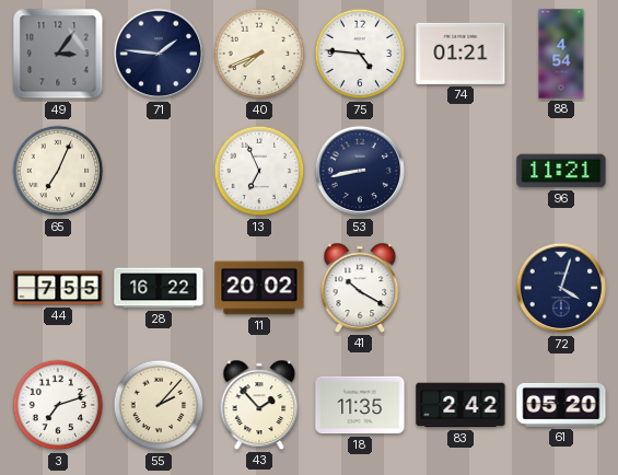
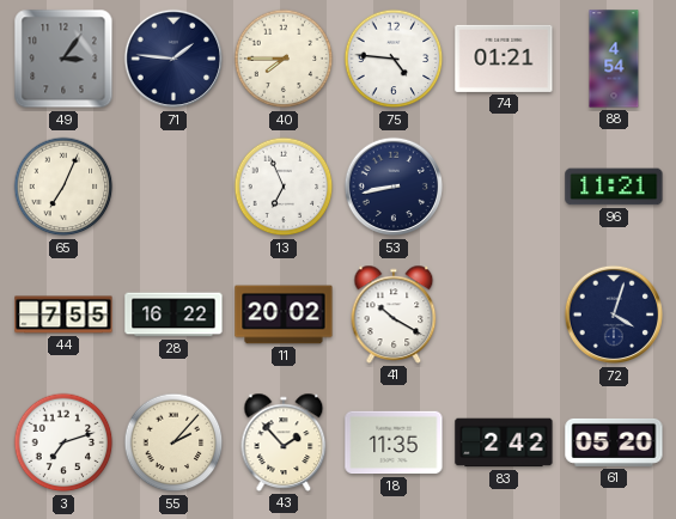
40: 7:41 -> 7:45
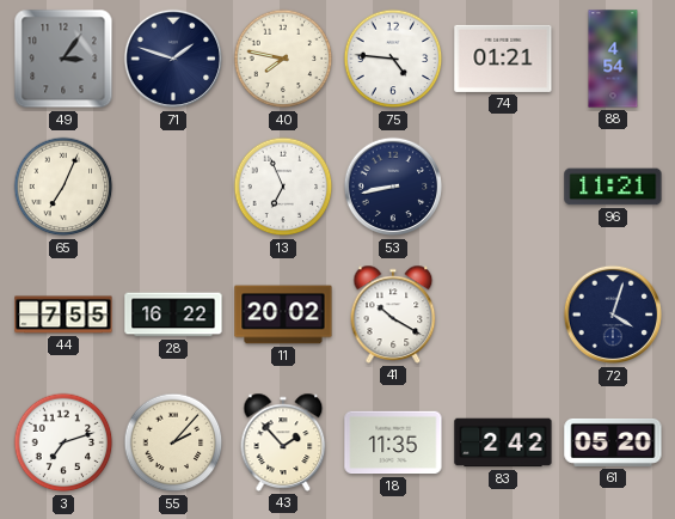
71: 1:46 -> 1:48
40: 7:45 -> 7:47
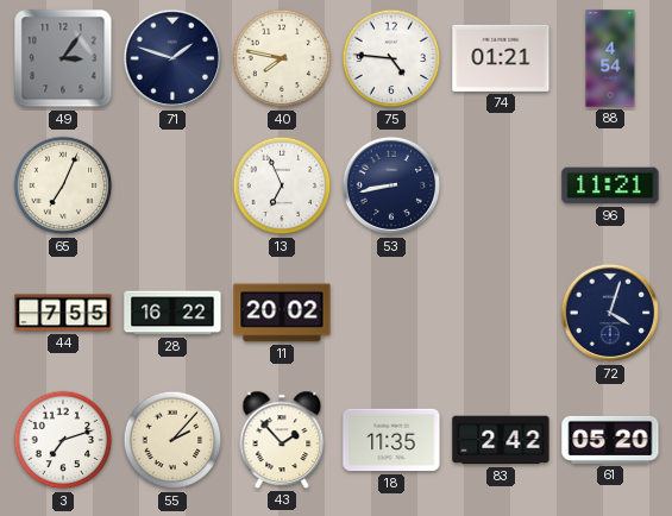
41: 10:20 -> none
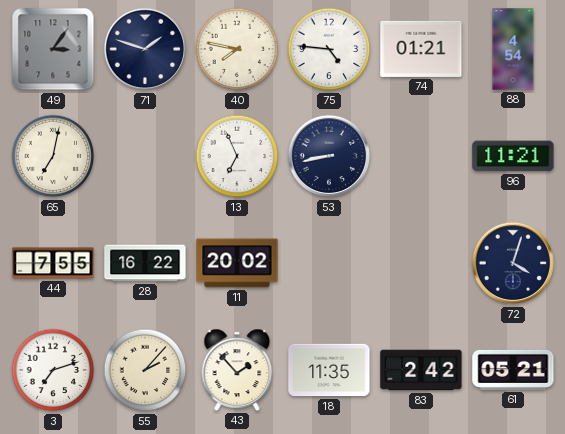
65: 7:04 -> 7:02
61: 05:20 -> 05:21
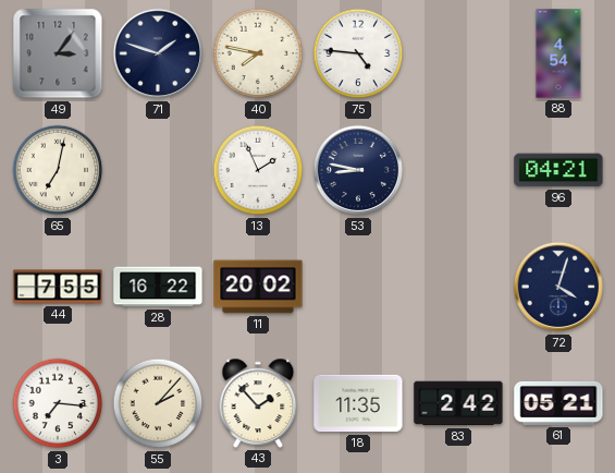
74: 01:21 -> none
13: 6:56 -> 1:56
53: 8:43 -> 8:47
96: 11:21 -> 04:21
3: 7:12 -> 7:16
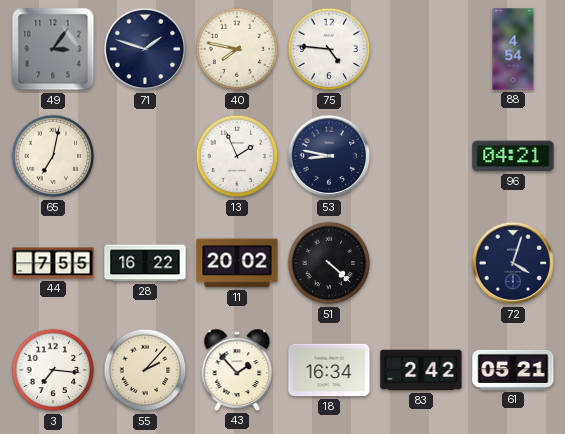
51: none -> 4:22
18: 11:35 -> 16:34
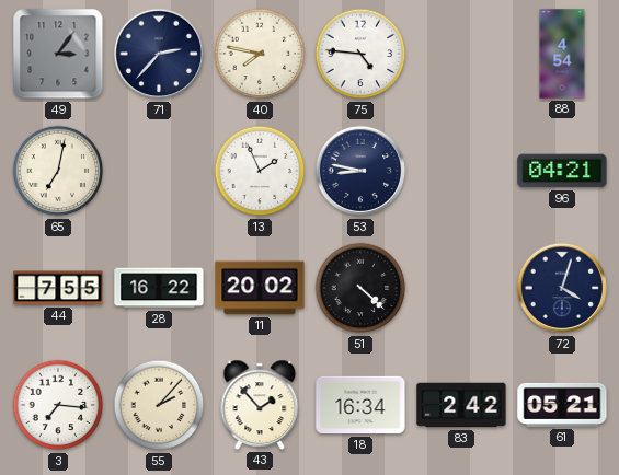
71: 1:48 -> 2:37
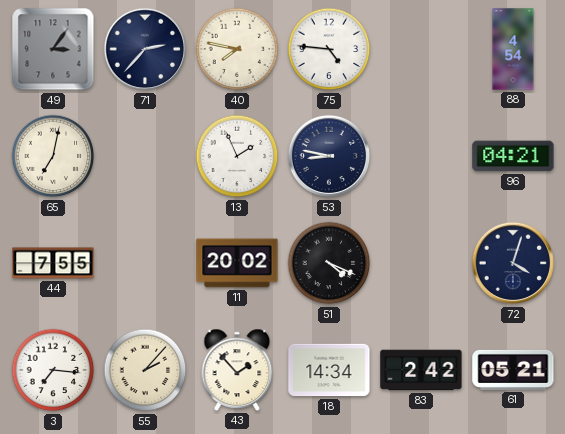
28: 16:22 -> none
51: 4:22 -> 4:19
18: 16:34 -> 14:34
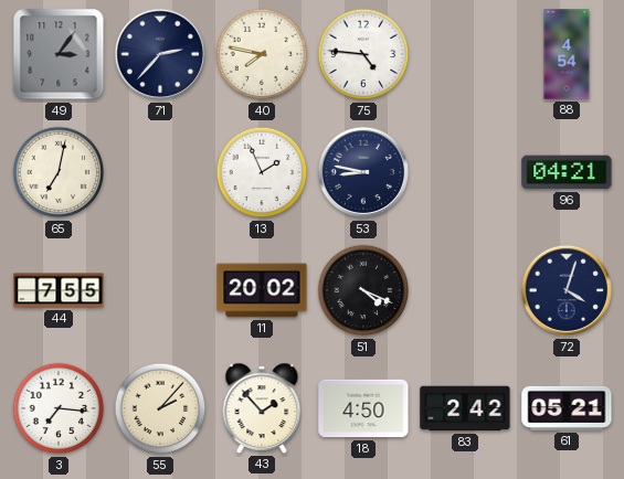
18: 14:34 -> 4:50
